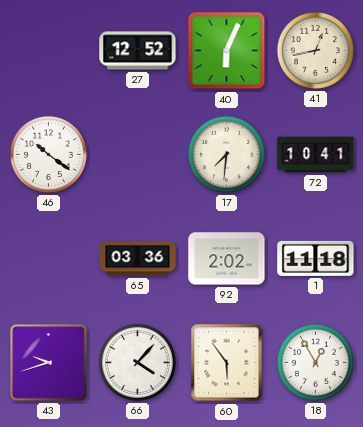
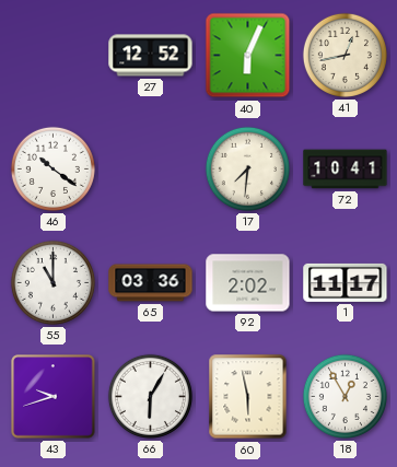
55: none -> 11:00
1: 11:18 -> 11:17
66: 4:07 -> 6:05
60: 5:54 -> 5:58
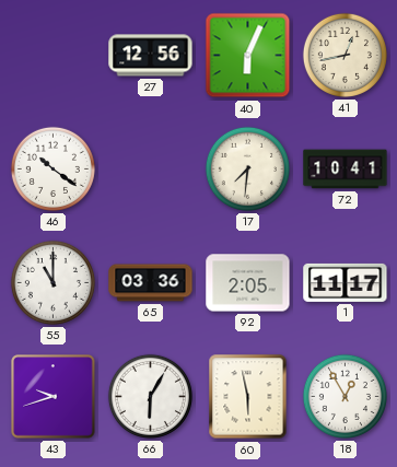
27: 12:52 -> 12:56
92: 2:02 -> 2:05
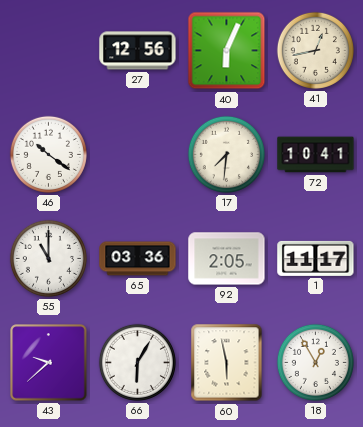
43: 9:42 -> 9:38
